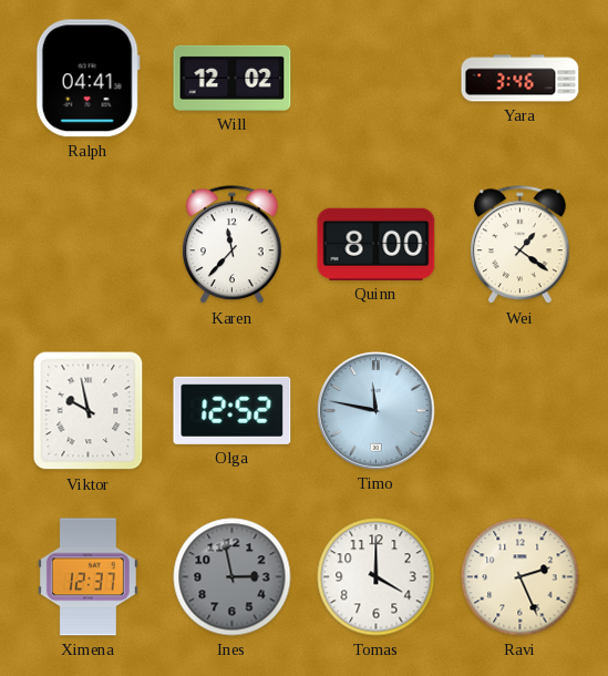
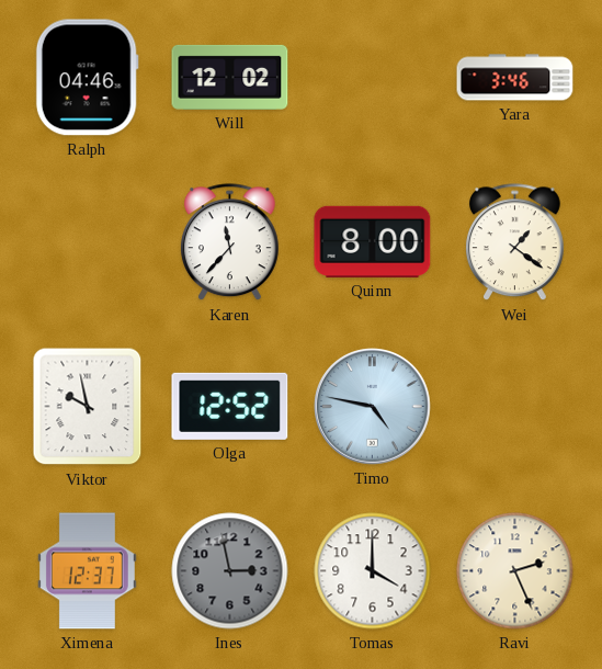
Ralph: 04:41 -> 04:46
Timo: 11:47 -> 4:47
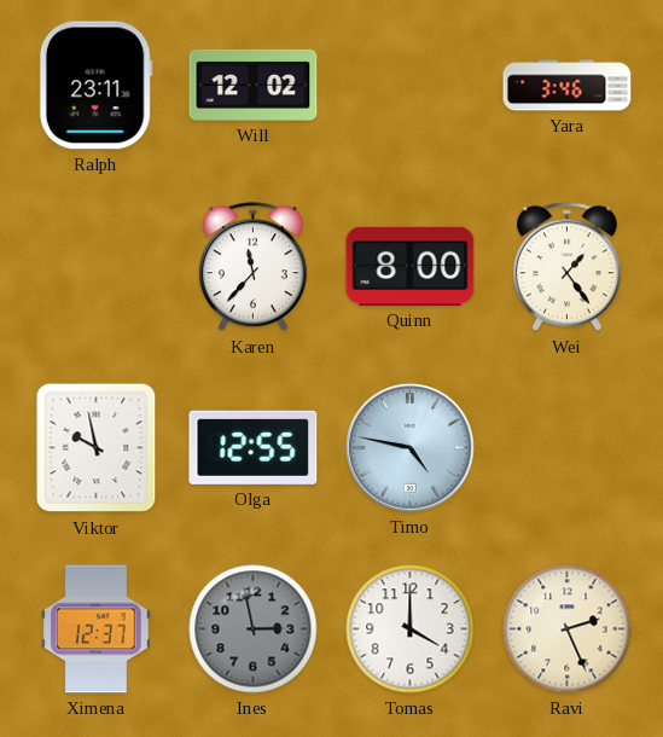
Ralph: 04:46 -> 23:11
Wei: 1:21 -> 1:24
Olga: 12:52 -> 12:55
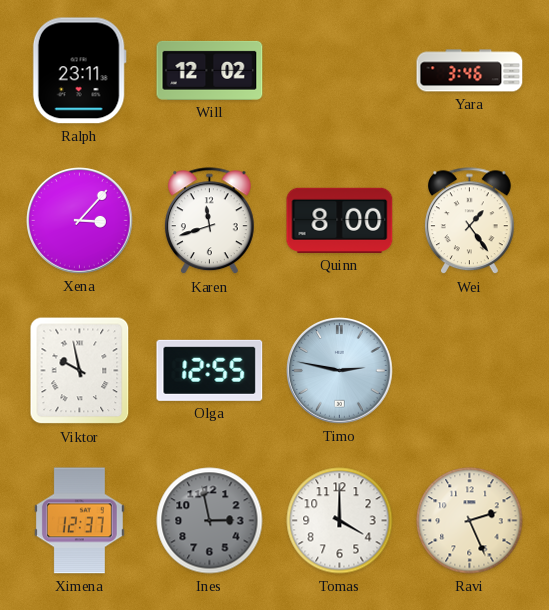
Xena: none -> 3:07
Karen: 11:37 -> 11:42
Timo: 4:47 -> 2:47
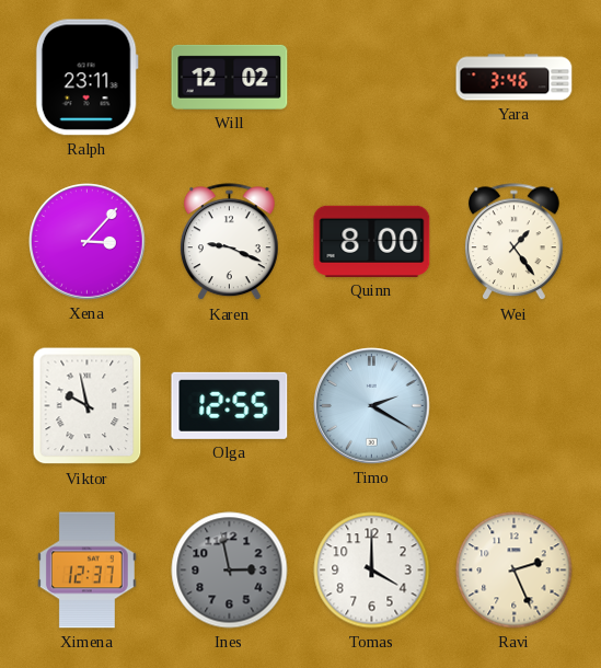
Karen: 11:42 -> 9:19
Timo: 2:47 -> 2:20
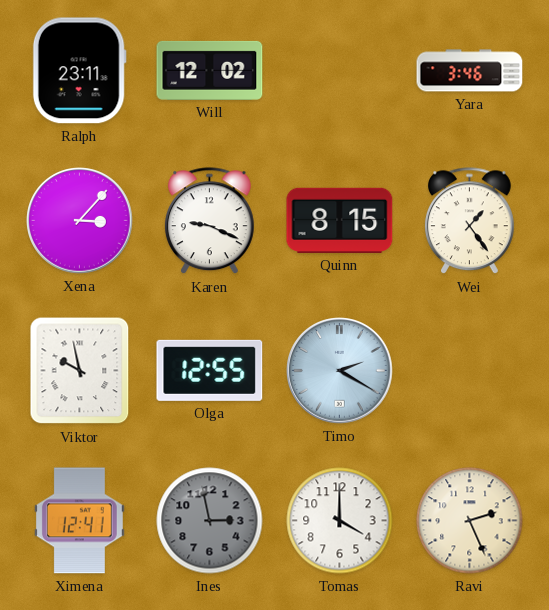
Quinn: 8:00 -> 8:15
Ximena: 12:37 -> 12:41
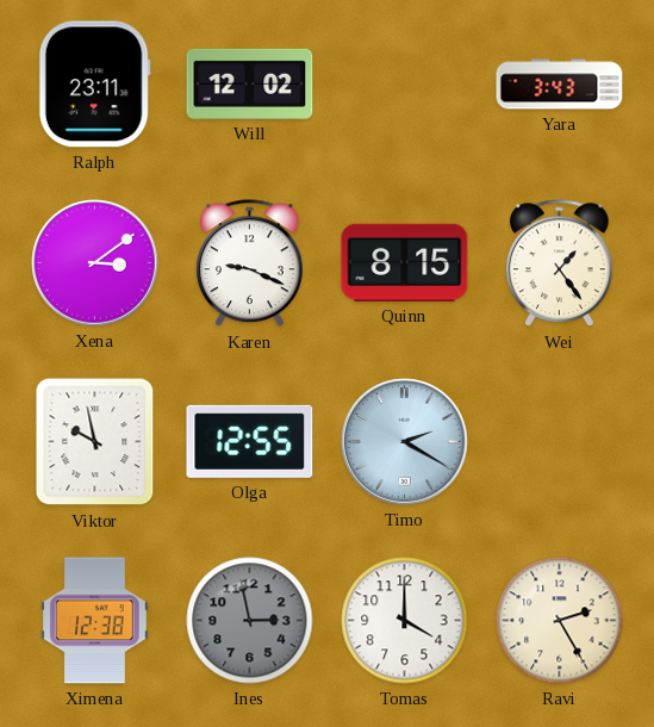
Yara: 3:46 -> 3:43
Xena: 3:07 -> 3:09
Ximena: 12:41 -> 12:38
Ravi: 2:26 -> 2:25
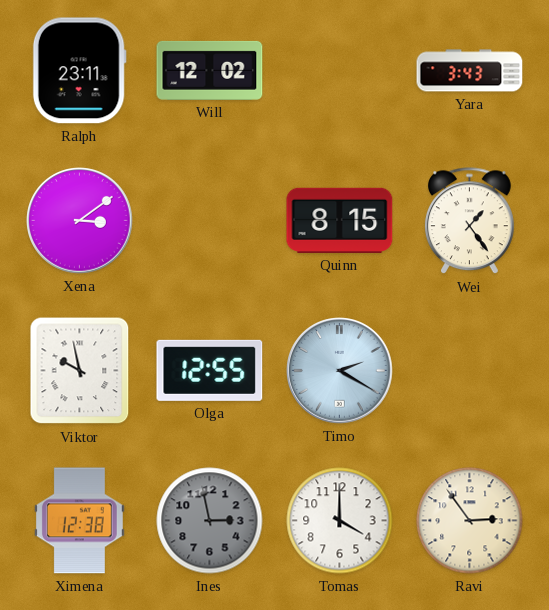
Karen: 9:19 -> none
Ravi: 2:25 -> 2:54
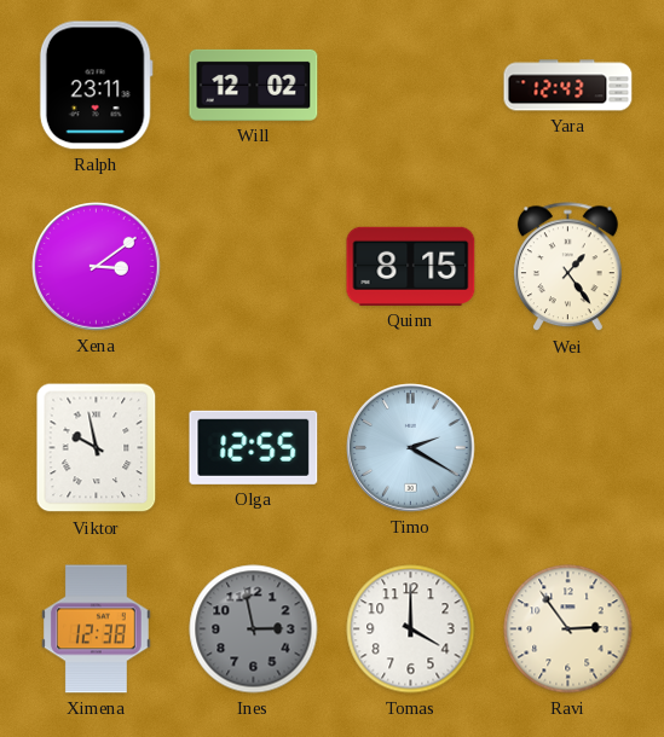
Yara: 3:43 -> 12:43
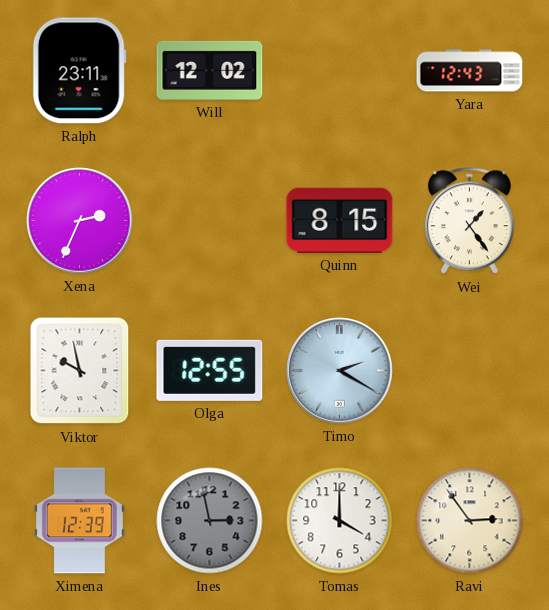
Xena: 3:09 -> 2:34
Ximena: 12:38 -> 12:39
